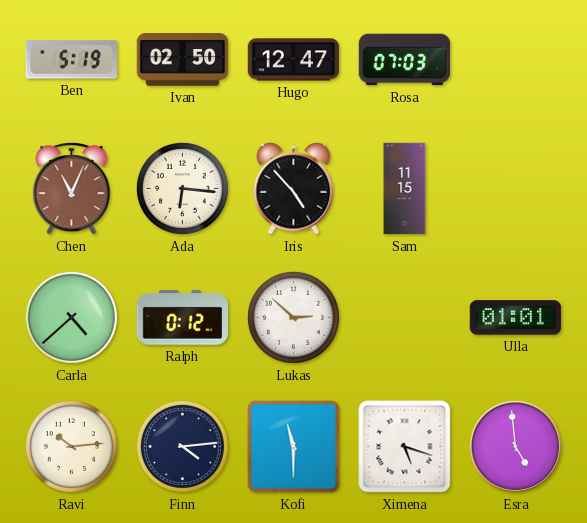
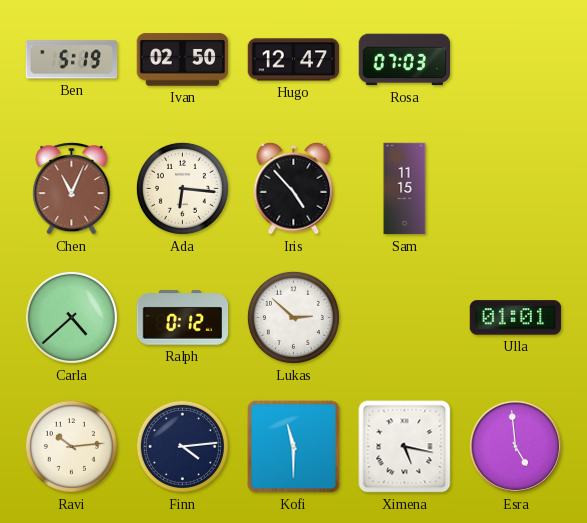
Ximena: 5:18 -> 5:17
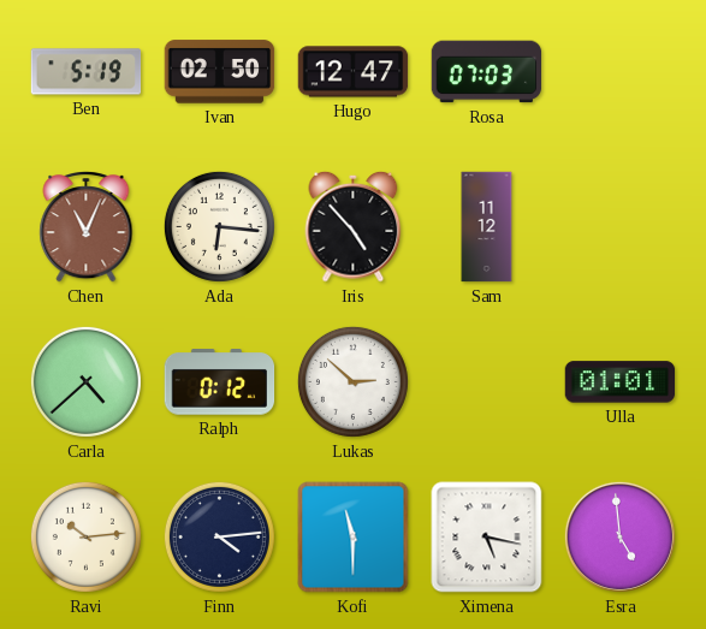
Sam: 11:15 -> 11:12
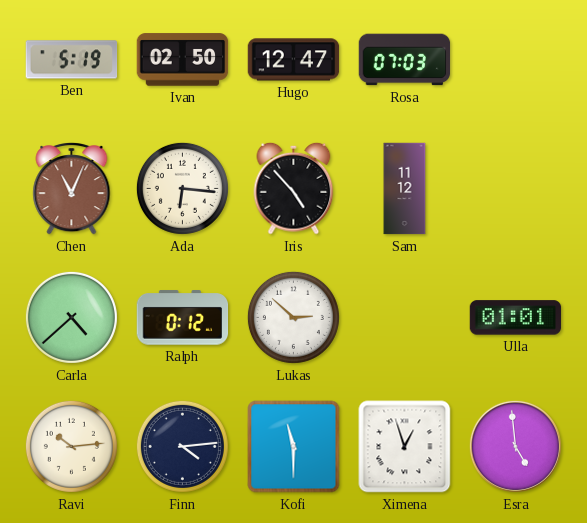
Ximena: 5:17 -> 12:57
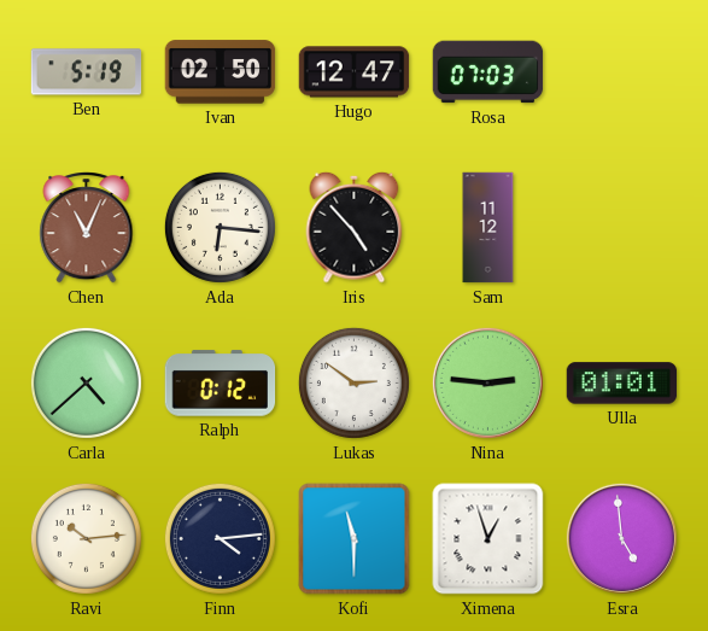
Lukas: 2:52 -> 2:51
Nina: none -> 2:46
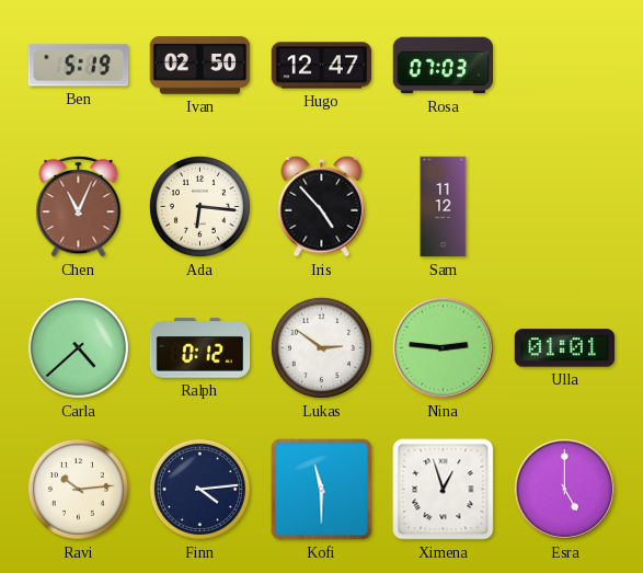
Esra: 4:59 -> 5:00
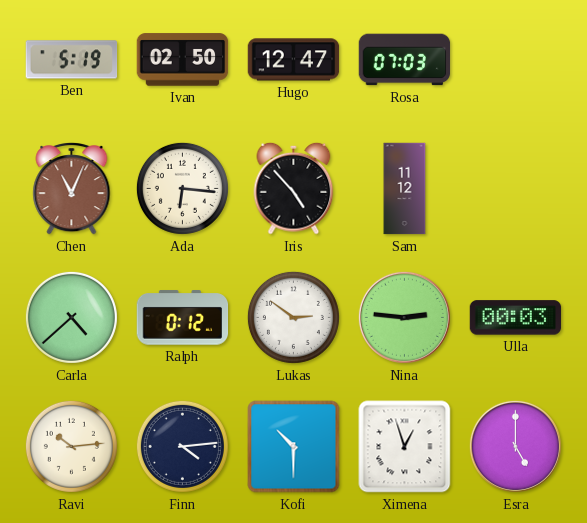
Ulla: 01:01 -> 00:03
Kofi: 11:30 -> 10:30
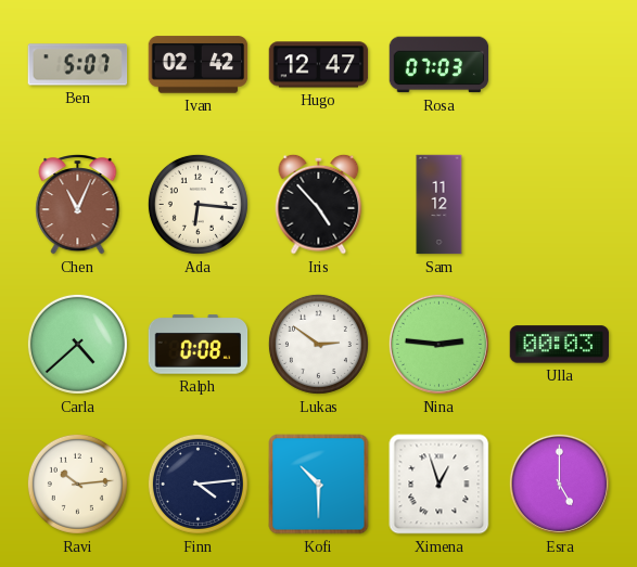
Ben: 5:19 -> 5:07
Ivan: 02:50 -> 02:42
Ralph: 0:12 -> 0:08
